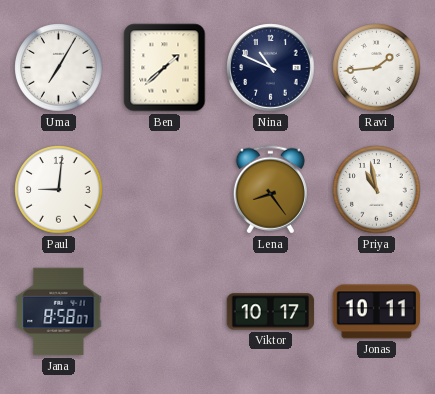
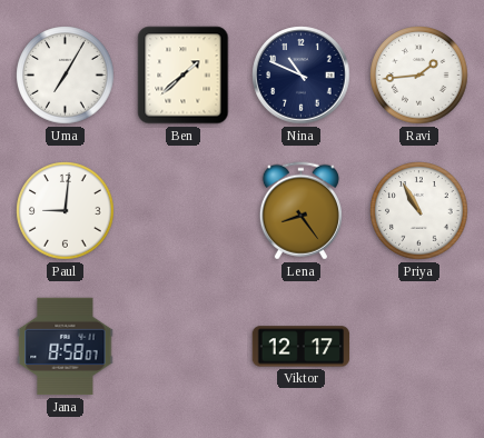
Priya: 10:58 -> 10:55
Viktor: 10:17 -> 12:17
Jonas: 10:11 -> none
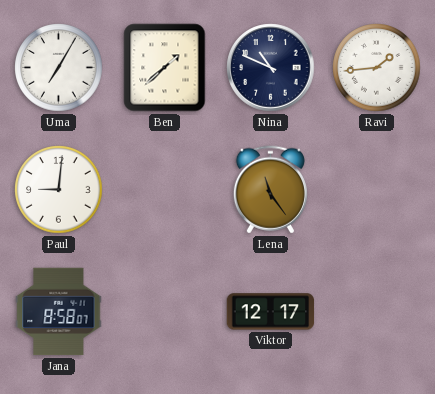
Lena: 8:24 -> 11:24
Priya: 10:55 -> none
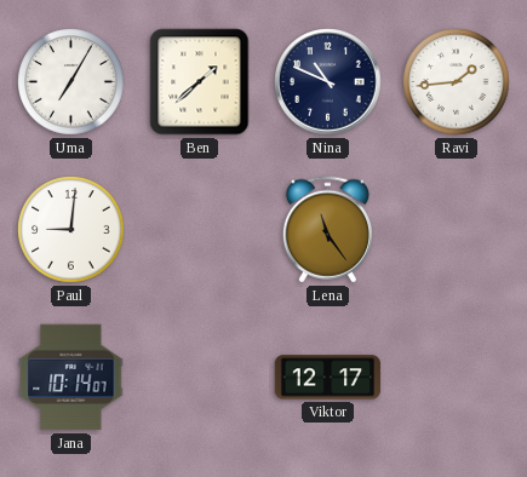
Jana: 8:58 -> 10:14
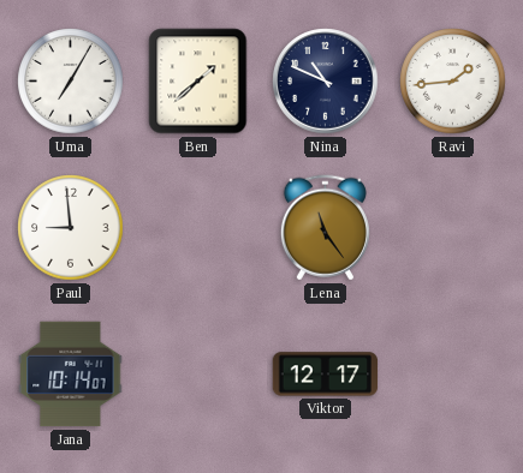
Paul: 9:01 -> 8:59
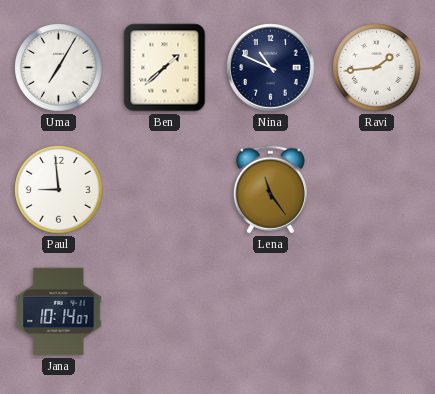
Viktor: 12:17 -> none
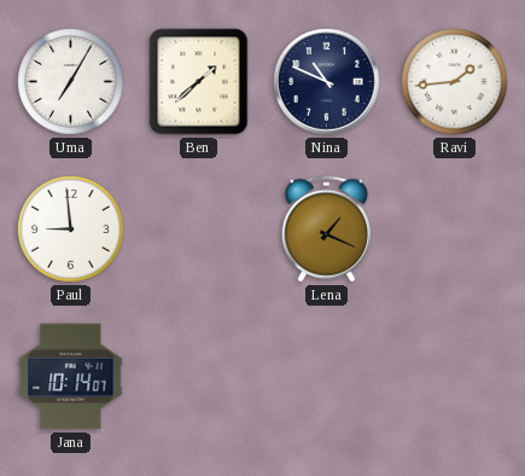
Lena: 11:24 -> 1:19
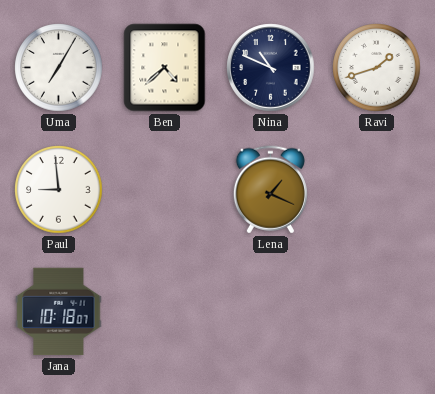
Ben: 1:38 -> 4:38
Ravi: 1:44 -> 1:42
Jana: 10:14 -> 10:18
